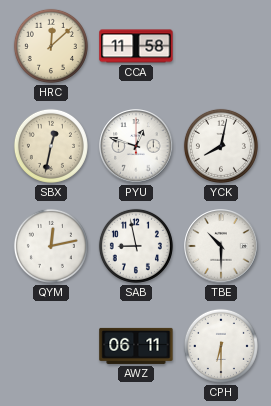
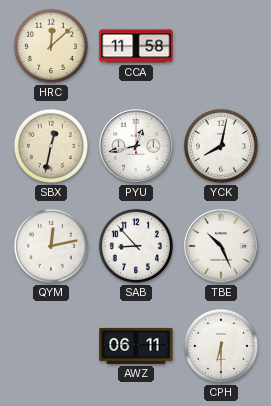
PYU: 12:48 -> 12:43
SAB: 8:58 -> 8:53
TBE: 10:30 -> 10:26
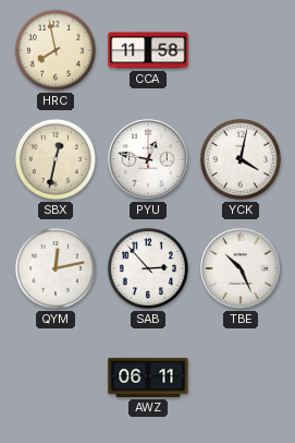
HRC: 12:08 -> 7:58
PYU: 12:43 -> 12:47
YCK: 8:02 -> 4:02
SAB: 8:53 -> 2:53
CPH: 6:30 -> none
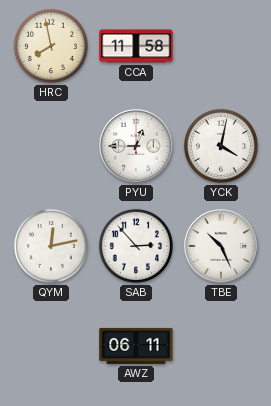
SBX: 12:32 -> none
PYU: 12:47 -> 12:45
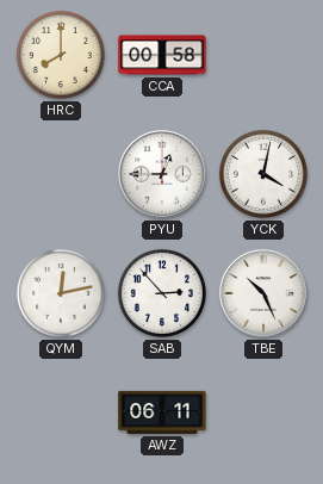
HRC: 7:58 -> 8:00
CCA: 11:58 -> 00:58
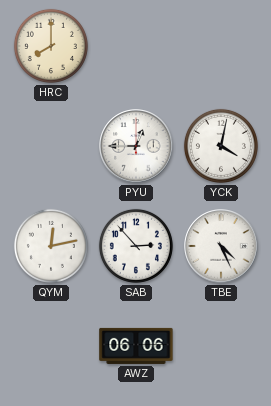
CCA: 00:58 -> none
TBE: 10:26 -> 4:26
AWZ: 06:11 -> 06:06
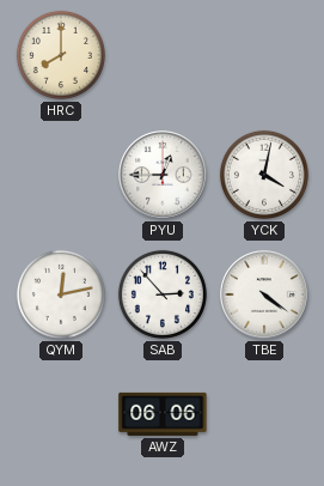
TBE: 4:26 -> 4:21
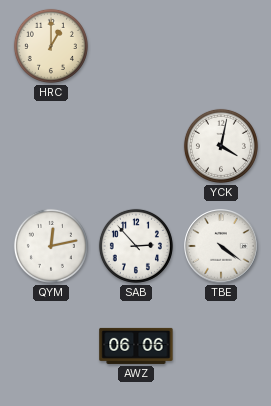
HRC: 8:00 -> 1:00
PYU: 12:45 -> none
